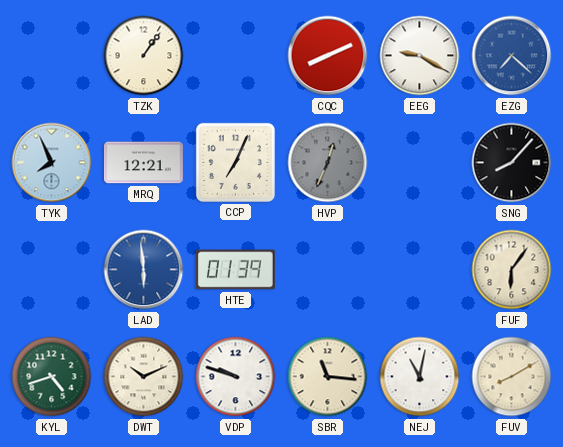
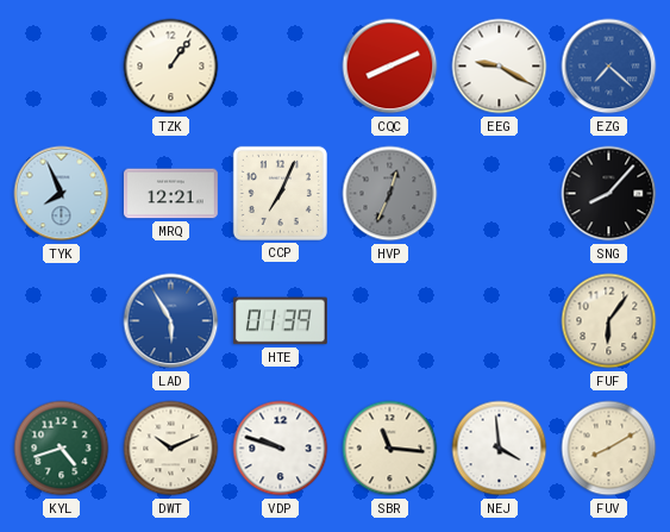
LAD: 5:59 -> 5:55
NEJ: 11:02 -> 3:59
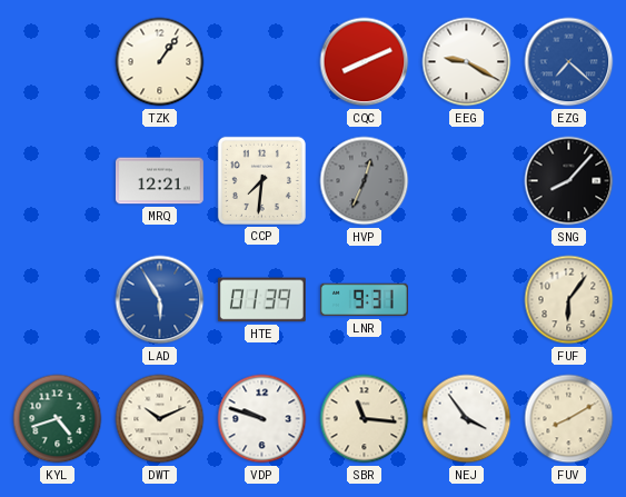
TYK: 7:56 -> none
CCP: 7:04 -> 7:31
LNR: none -> 9:31
NEJ: 3:59 -> 3:54
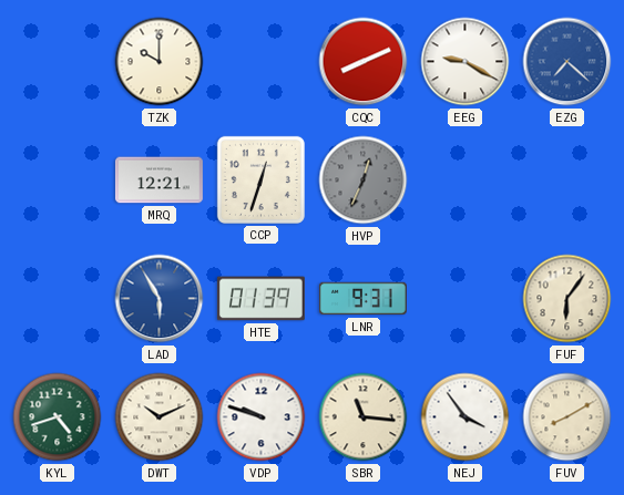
TZK: 1:06 -> 10:00
CCP: 7:31 -> 12:33
SNG: 8:07 -> none
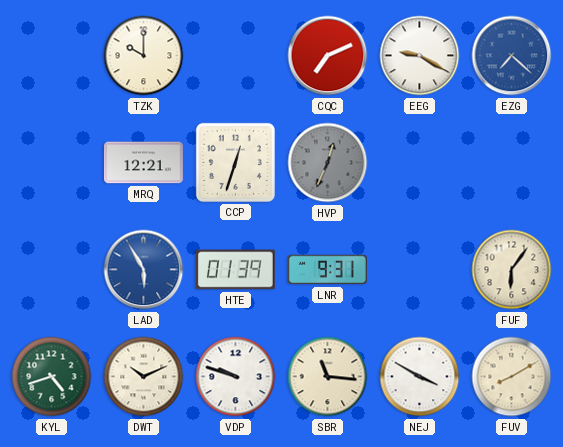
CQC: 8:11 -> 7:11
NEJ: 3:54 -> 3:50
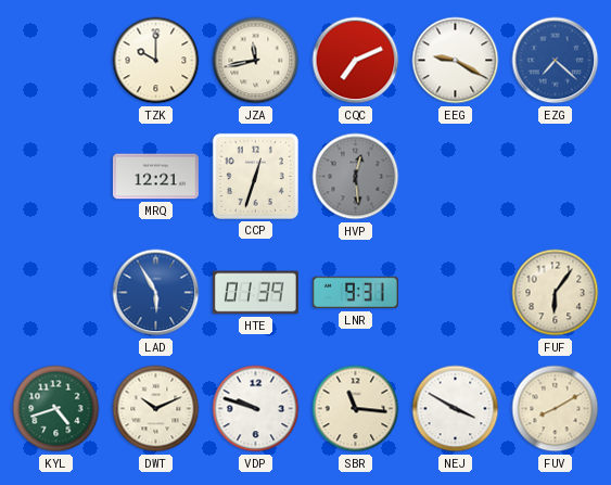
JZA: none -> 11:43
HVP: 12:34 -> 12:29
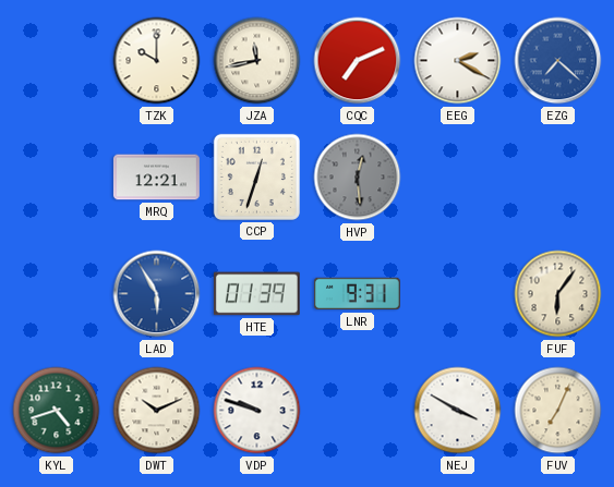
EEG: 9:20 -> 2:20
SBR: 11:16 -> none
FUV: 8:10 -> 7:04
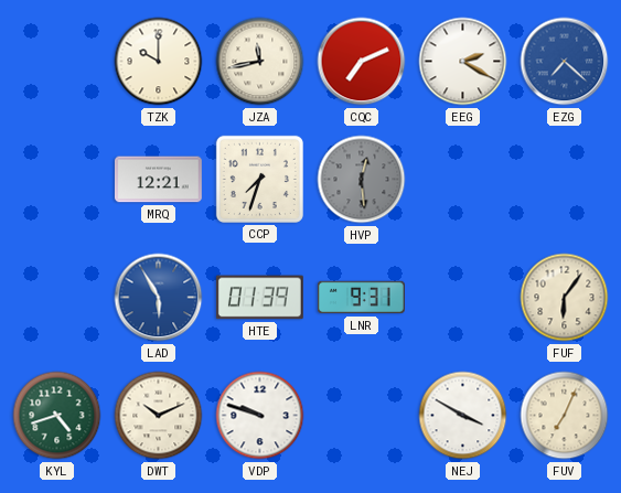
CCP: 12:33 -> 7:33
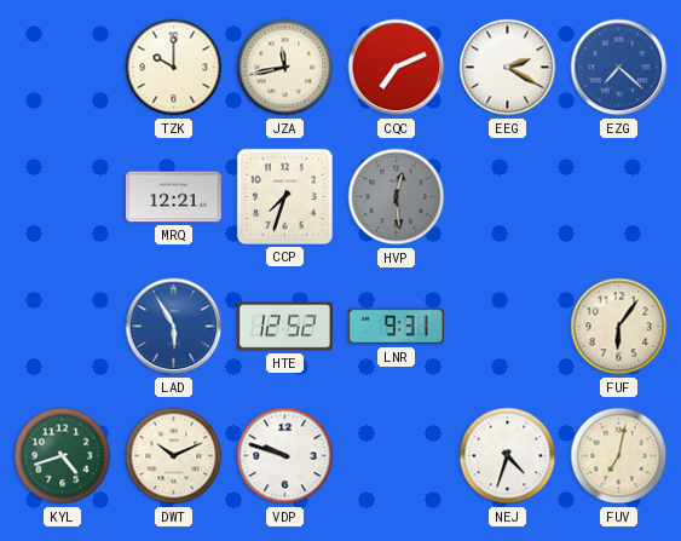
HTE: 01:39 -> 12:52
NEJ: 3:50 -> 4:33
FUV: 7:04 -> 7:02
